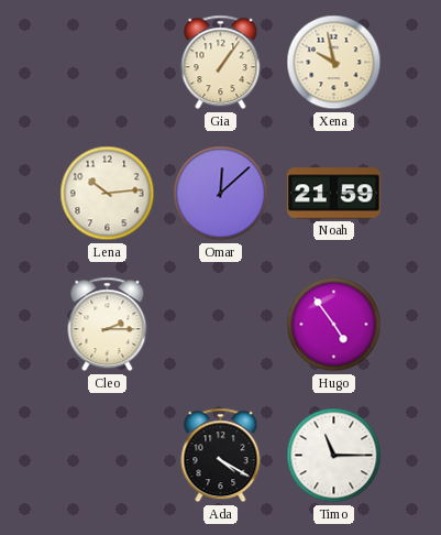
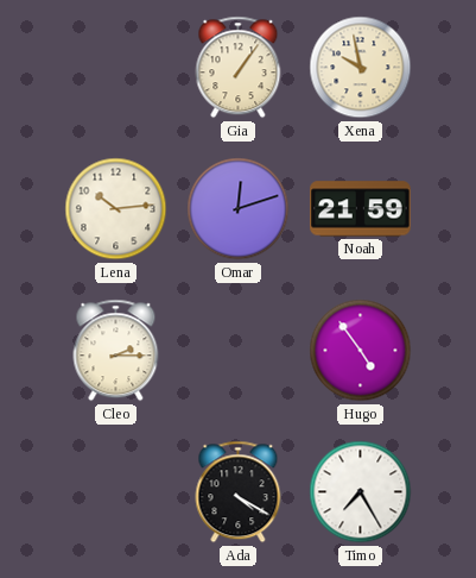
Omar: 12:08 -> 12:12
Timo: 11:15 -> 7:25
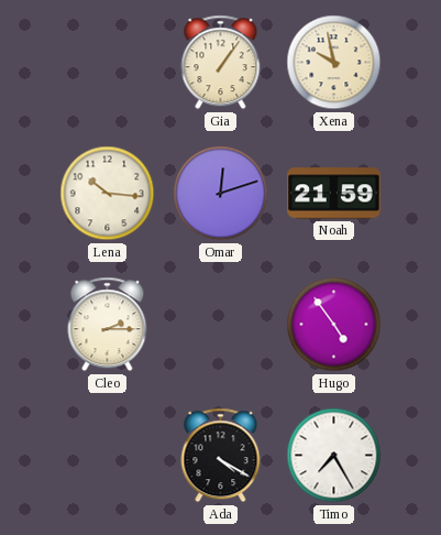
Lena: 10:14 -> 10:16
